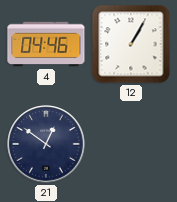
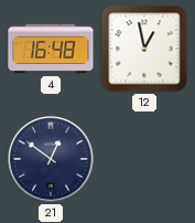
4: 04:46 -> 16:48
12: 1:05 -> 12:58
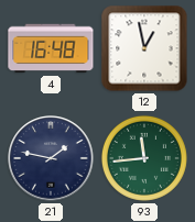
21: 12:51 -> 1:47
93: none -> 11:44
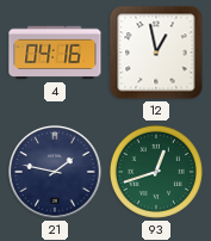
4: 16:48 -> 04:16
93: 11:44 -> 12:42
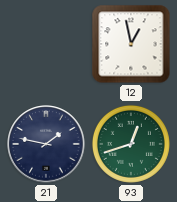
4: 04:16 -> none
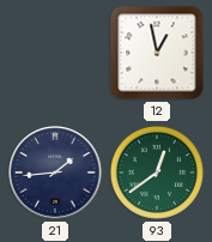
21: 1:47 -> 1:44
93: 12:42 -> 12:39
